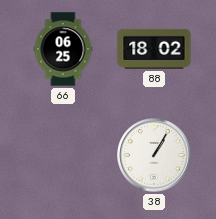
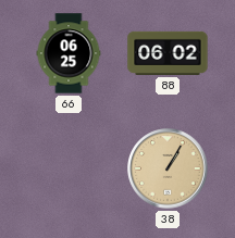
88: 18:02 -> 06:02
38 dial: white -> champagne
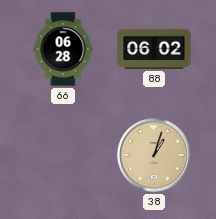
66: 06:25 -> 06:28
38: 1:05 -> 1:03
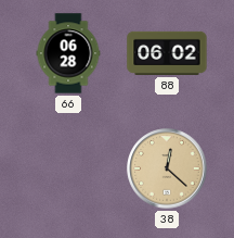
38: 1:03 -> 12:22
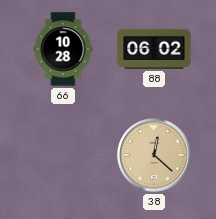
66: 06:28 -> 10:28
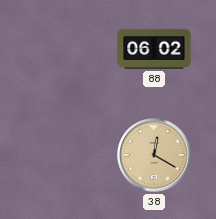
66: 10:28 -> none
38: 12:22 -> 12:20
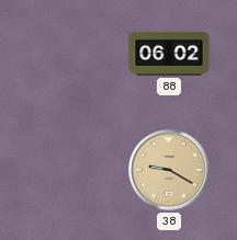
38: 12:20 -> 9:20
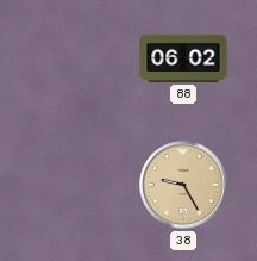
38: 9:20 -> 9:25
